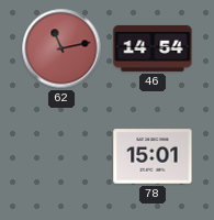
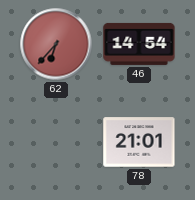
62: 11:13 -> 6:37
78: 15:01 -> 21:01
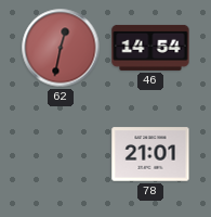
62: 6:37 -> 12:32
